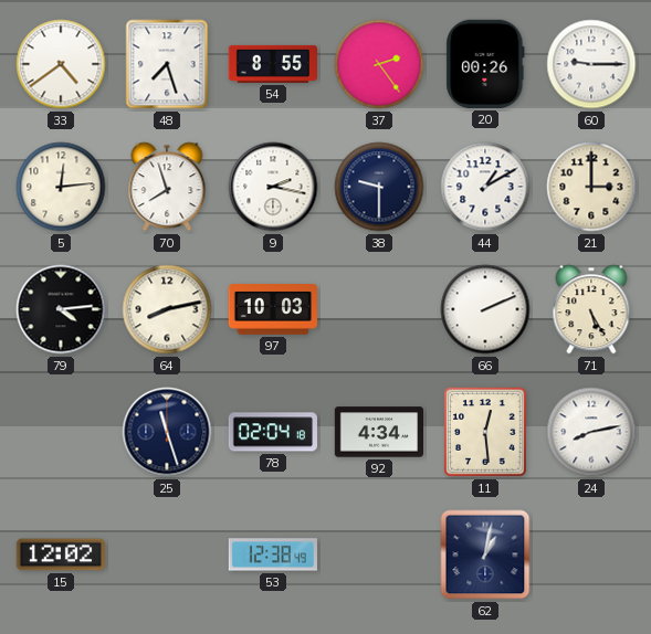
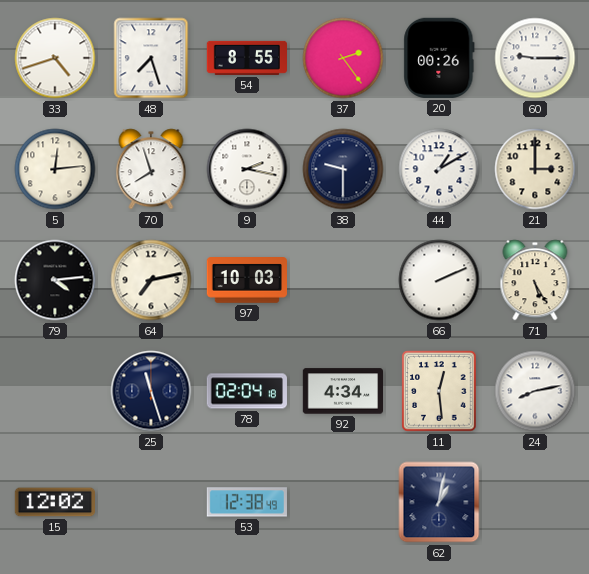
33: 4:39 -> 4:42
64: 8:13 -> 7:13
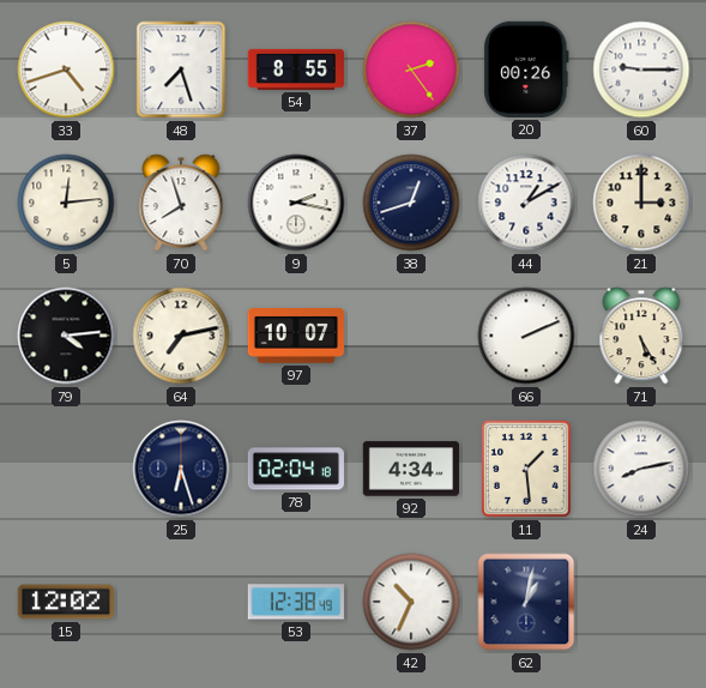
38: 9:30 -> 12:42
97: 10:03 -> 10:07
25: 11:27 -> 6:27
11: 12:29 -> 1:29
42: none -> 10:34
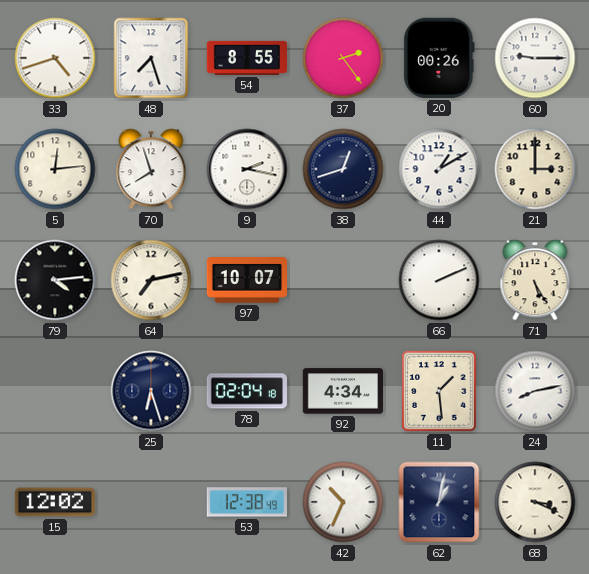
68: none -> 3:19
